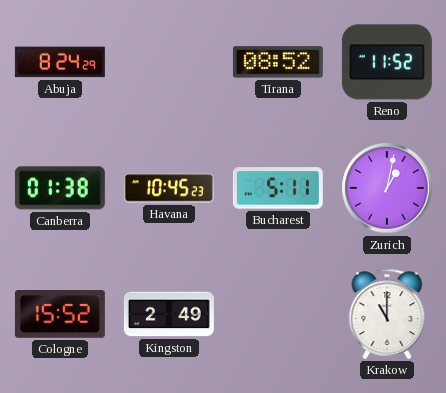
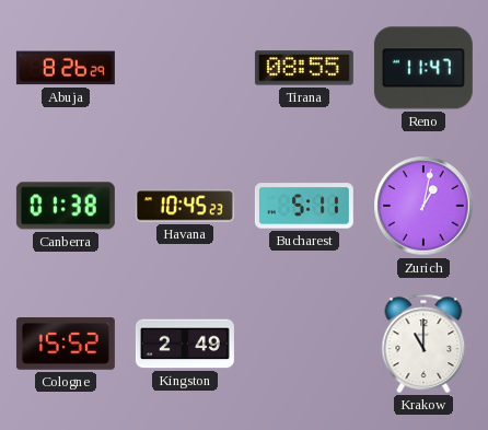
Abuja: 8:24 -> 8:26
Tirana: 08:52 -> 08:55
Reno: 11:52 -> 11:47
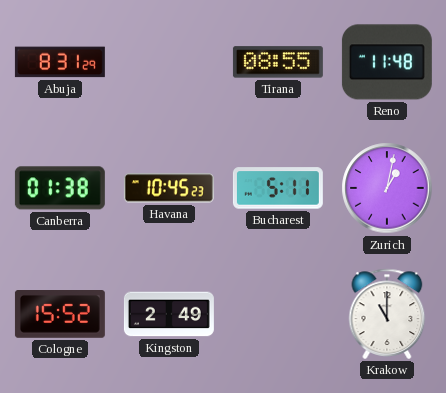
Abuja: 8:26 -> 8:31
Reno: 11:47 -> 11:48
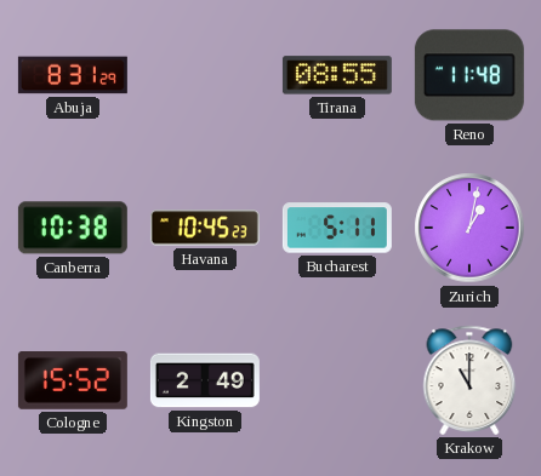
Canberra: 01:38 -> 10:38
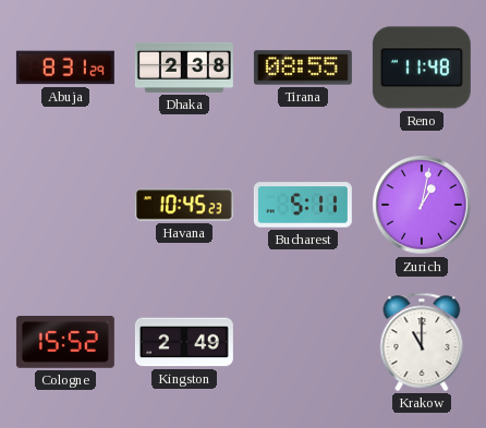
Dhaka: none -> 2:38
Canberra: 10:38 -> none
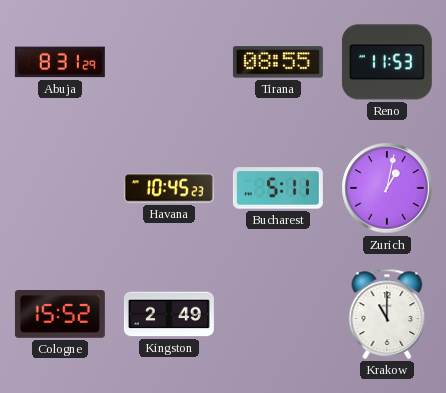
Dhaka: 2:38 -> none
Reno: 11:48 -> 11:53
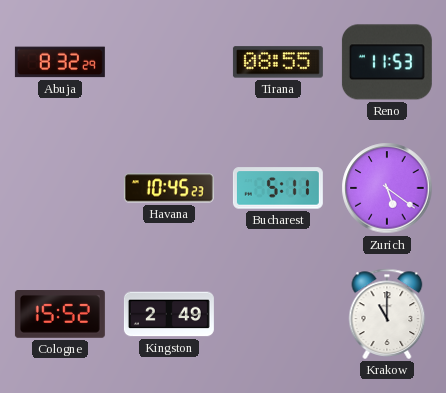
Abuja: 8:31 -> 8:32
Zurich: 1:02 -> 5:21
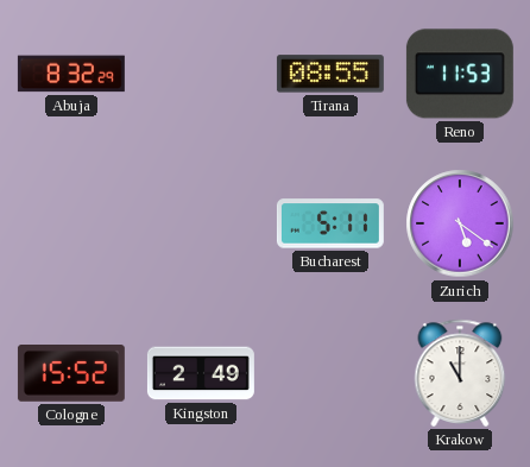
Havana: 10:45 -> none
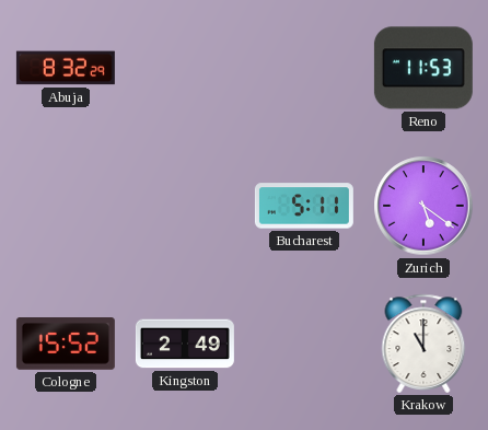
Tirana: 08:55 -> none
